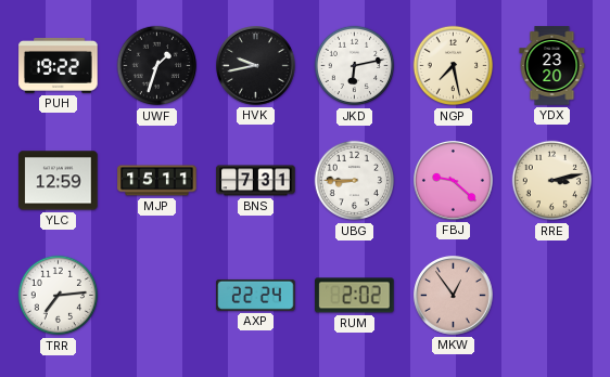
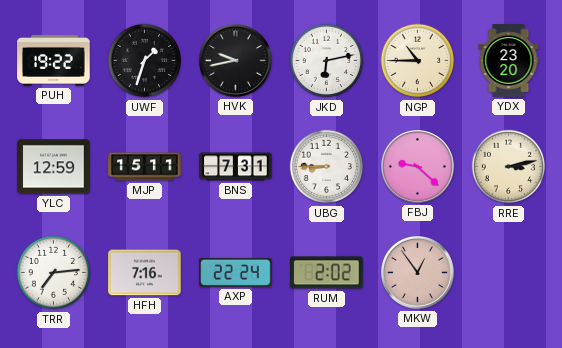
NGP: 7:28 -> 10:45
HFH: none -> 7:16
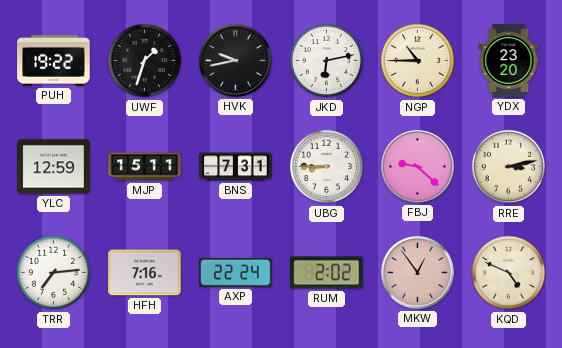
KQD: none -> 4:49
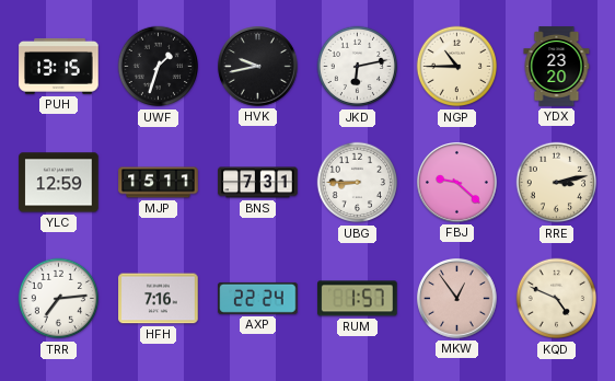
PUH: 19:22 -> 13:15
RUM: 2:02 -> 1:57
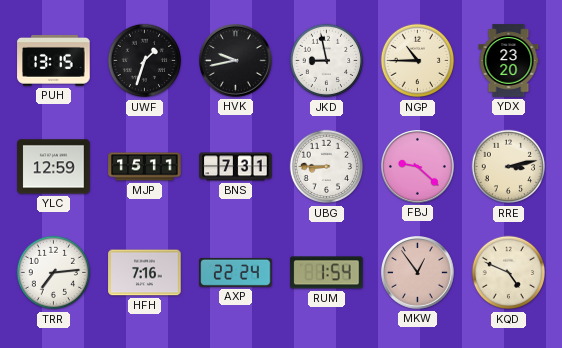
JKD: 6:13 -> 8:58
RUM: 1:57 -> 1:54
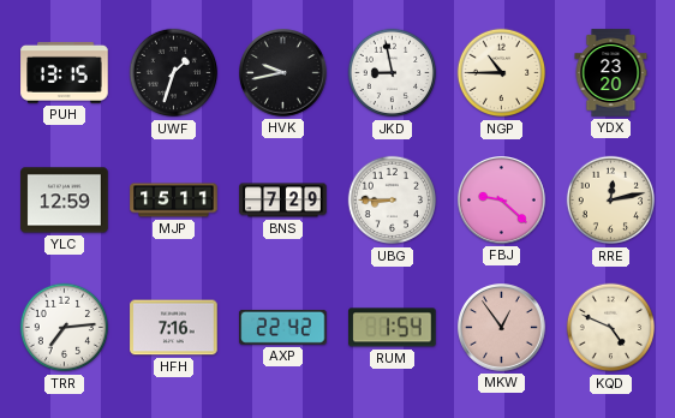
BNS: 7:31 -> 7:29
RRE: 3:13 -> 12:13
AXP: 22:24 -> 22:42
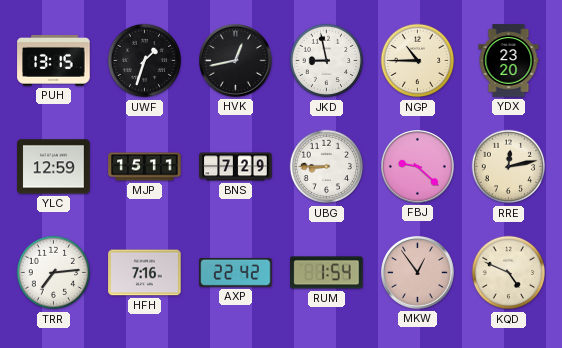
HVK: 9:43 -> 12:43
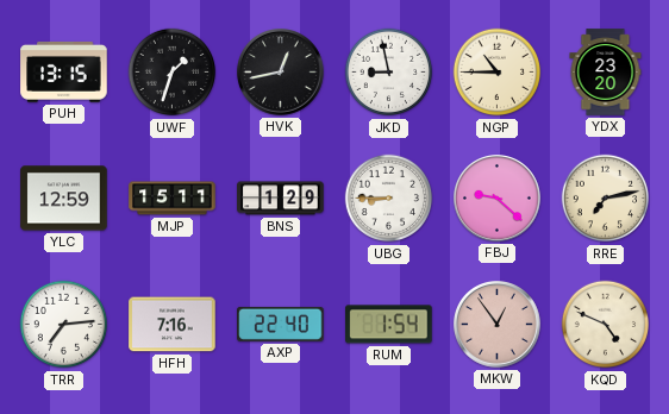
BNS: 7:29 -> 1:29
RRE: 12:13 -> 7:13
AXP: 22:42 -> 22:40
